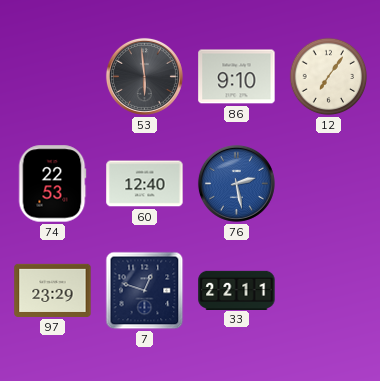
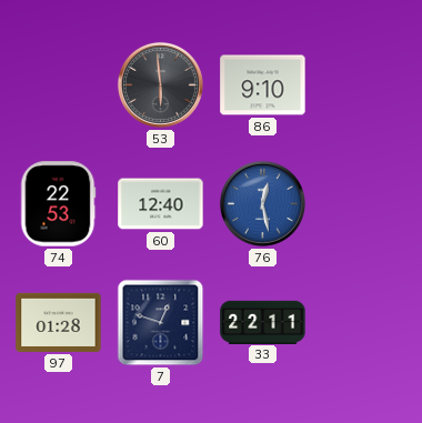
12: 7:06 -> none
76: 2:28 -> 12:28
97: 23:29 -> 01:28
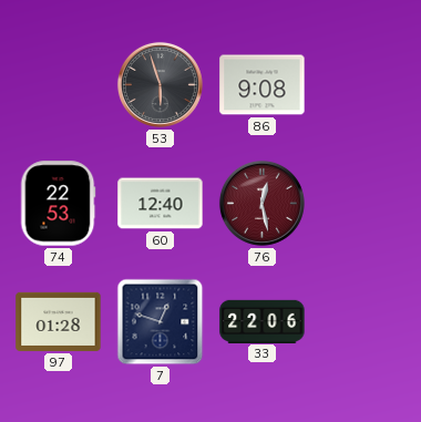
53: 5:59 -> 5:57
86: 9:10 -> 9:08
76 dial: blue -> burgundy
33: 22:11 -> 22:06
